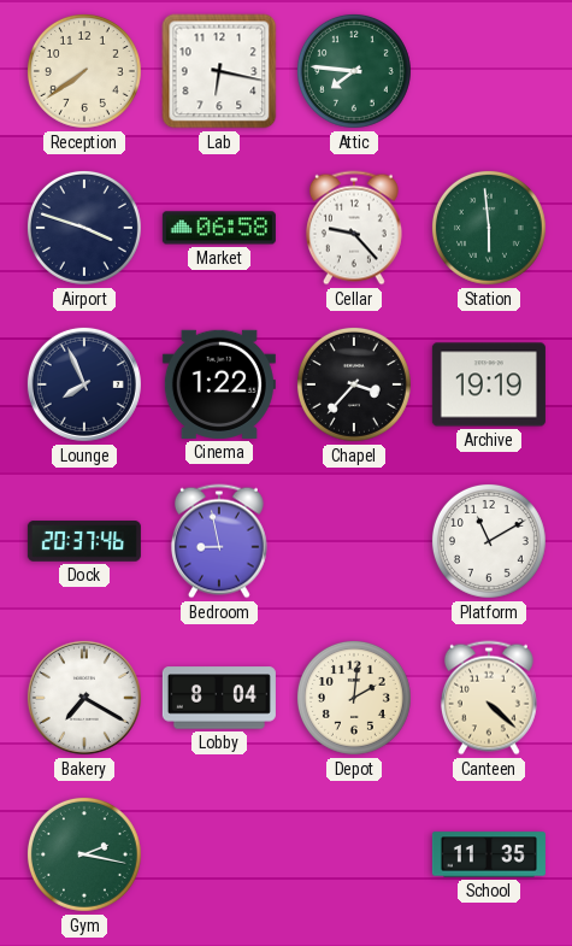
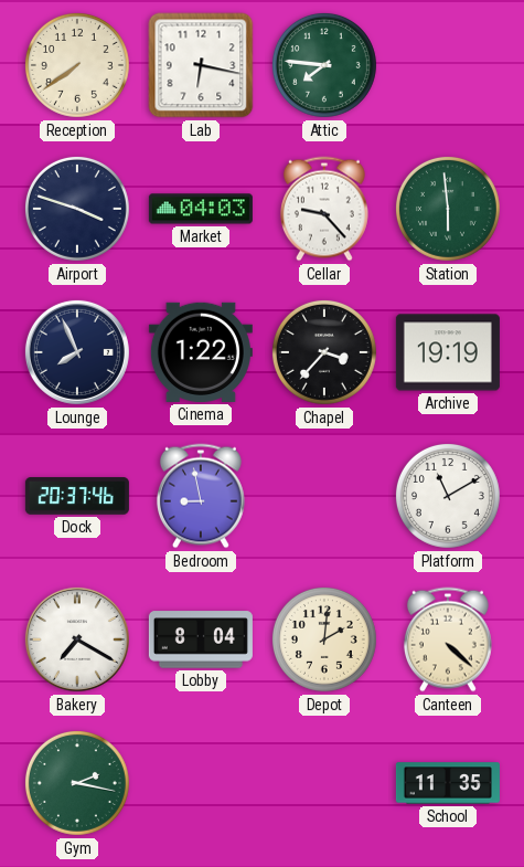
Market: 06:58 -> 04:03
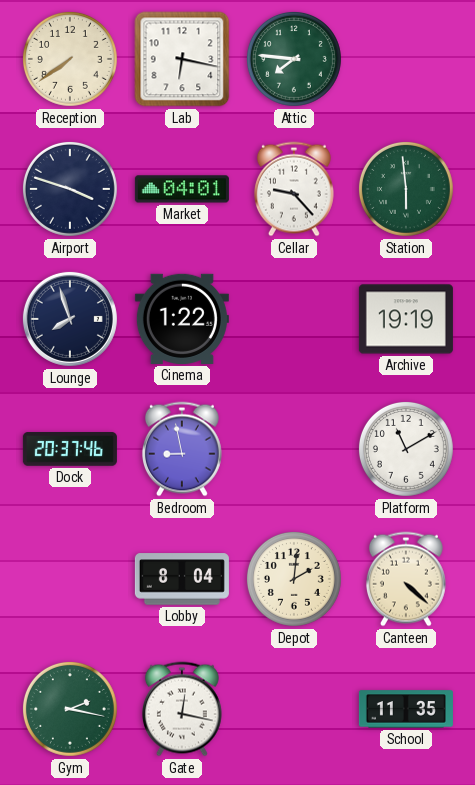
Market: 04:03 -> 04:01
Lounge: 7:56 -> 7:57
Chapel: 3:37 -> none
Bakery: 7:20 -> none
Gate: none -> 12:17
